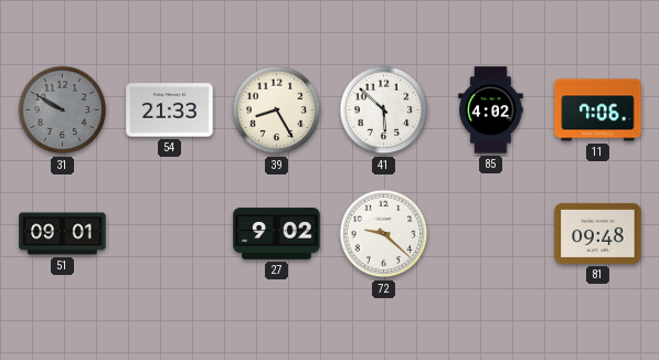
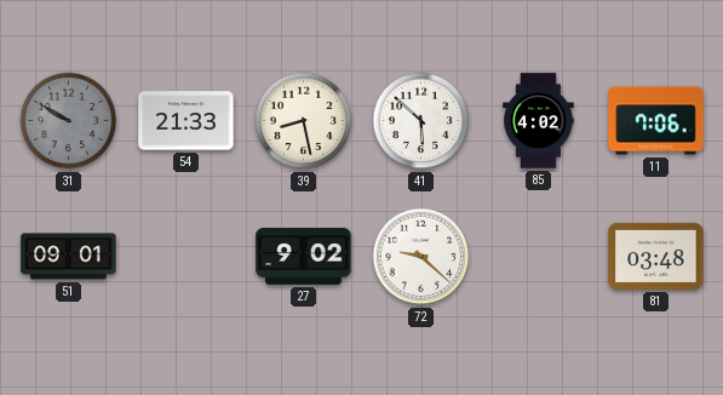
39: 8:25 -> 8:28
81: 09:48 -> 03:48
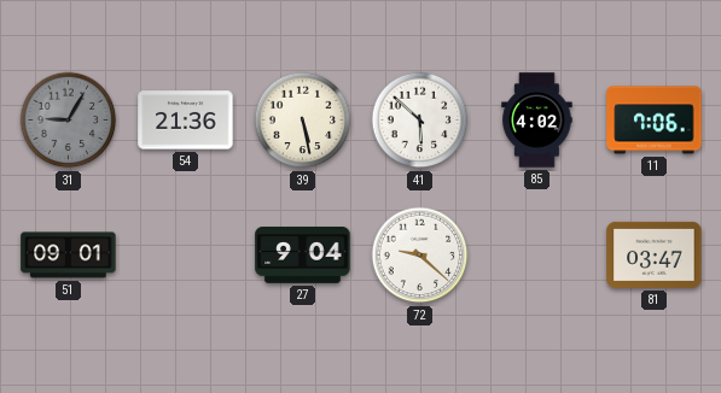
31: 9:50 -> 9:05
54: 21:33 -> 21:36
39: 8:28 -> 5:28
27: 9:02 -> 9:04
81: 03:48 -> 03:47
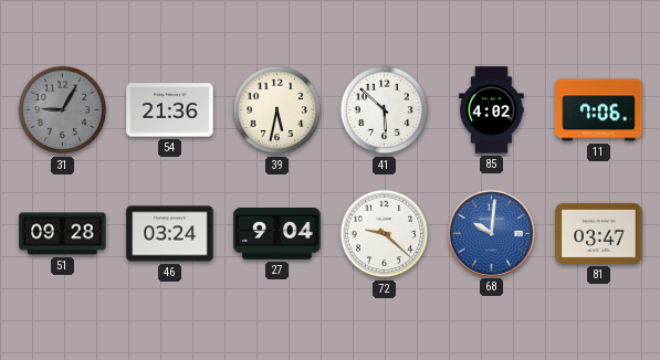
39: 5:28 -> 5:32
51: 09:01 -> 09:28
46: none -> 03:24
68: none -> 10:01
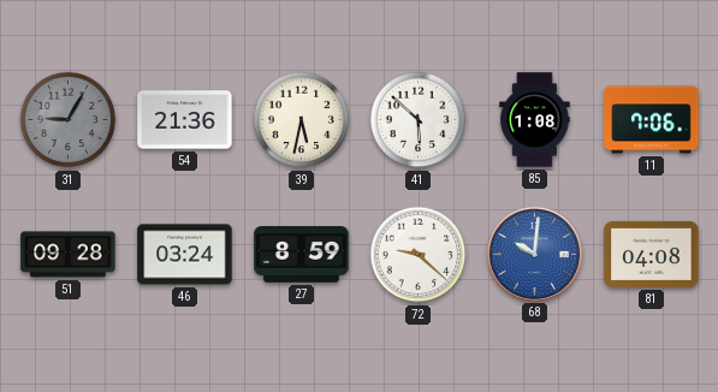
85: 4:02 -> 1:08
27: 9:04 -> 8:59
81: 03:47 -> 04:08
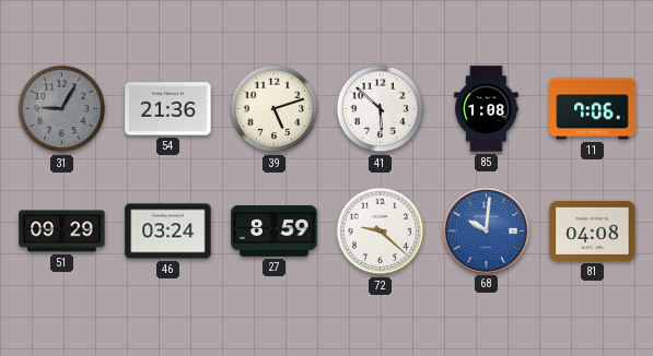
39: 5:32 -> 5:12
51: 09:28 -> 09:29
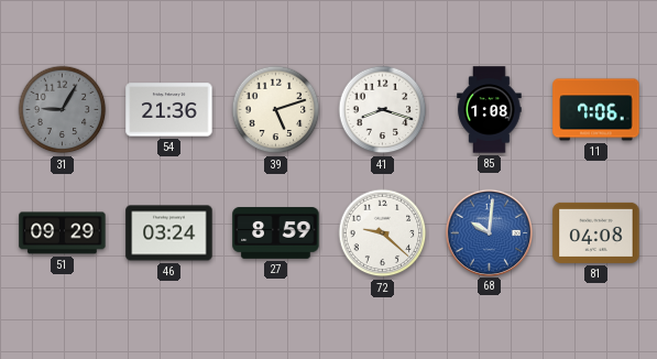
41: 5:52 -> 8:18
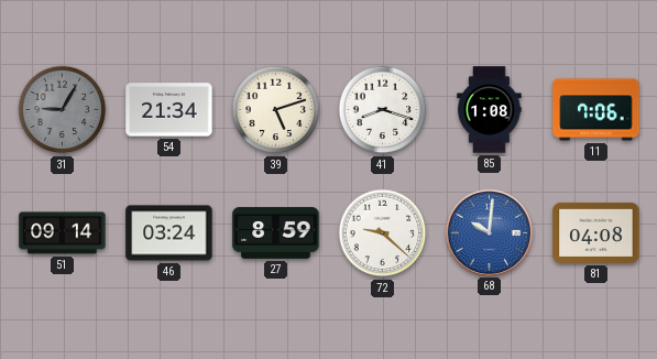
54: 21:36 -> 21:34
51: 09:29 -> 09:14
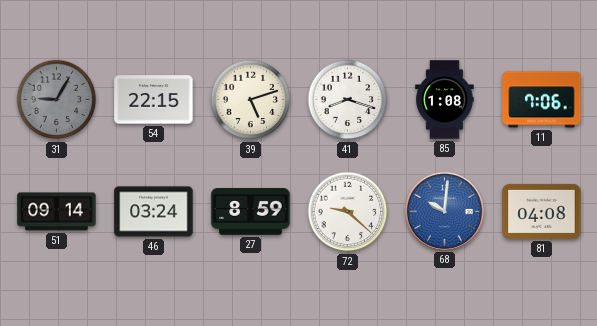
54: 21:34 -> 22:15
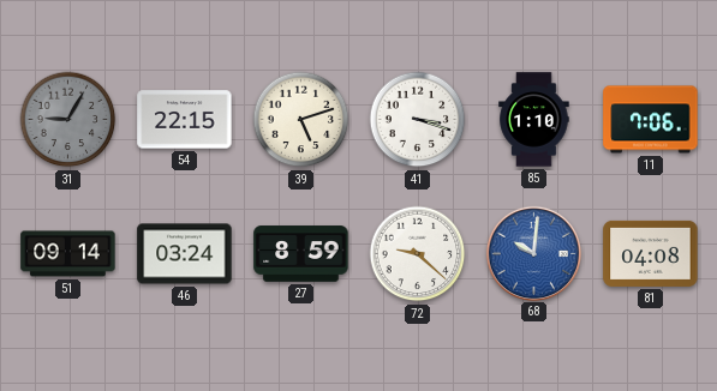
41: 8:18 -> 3:18
85: 1:08 -> 1:10
